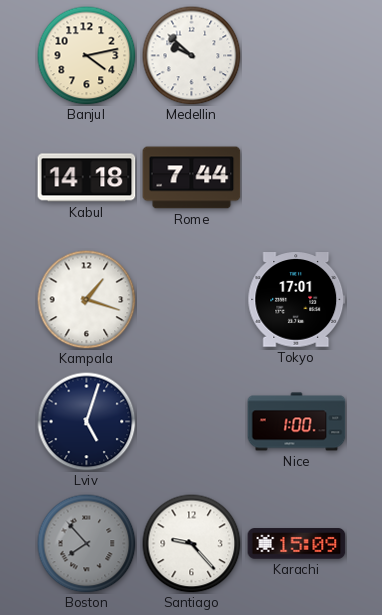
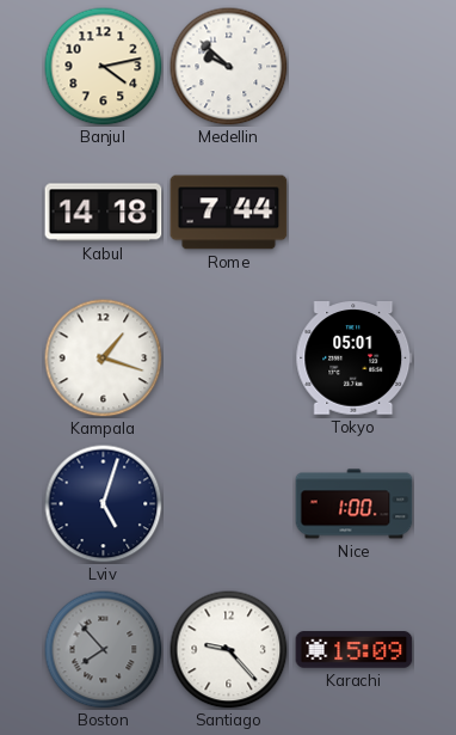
Tokyo: 17:01 -> 05:01
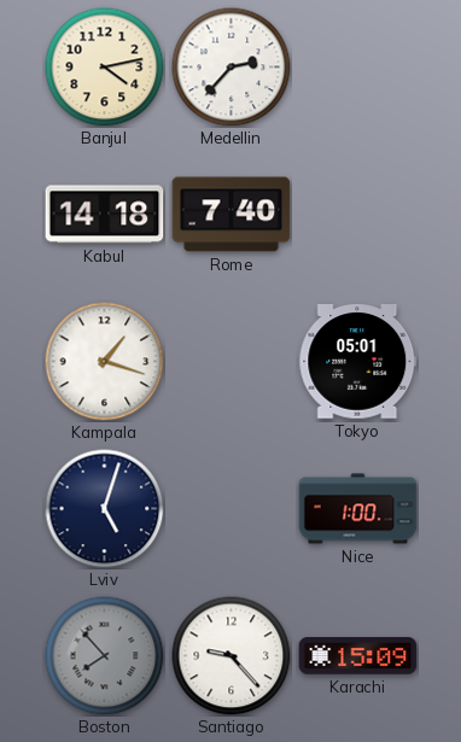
Medellin: 9:52 -> 2:37
Rome: 7:44 -> 7:40
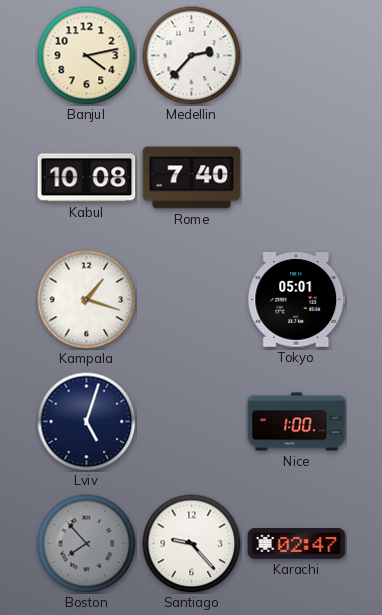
Kabul: 14:18 -> 10:08
Karachi: 15:09 -> 02:47
